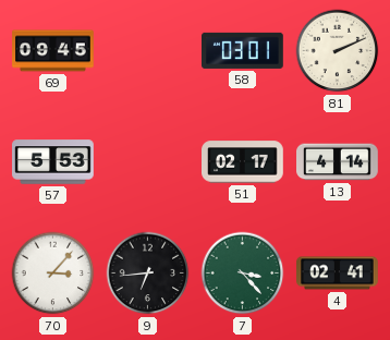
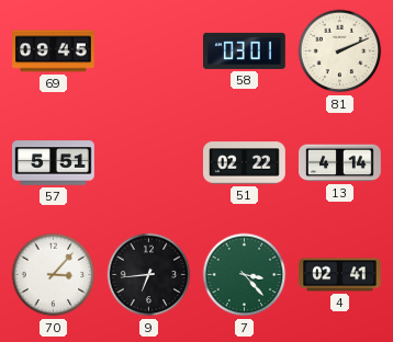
57: 5:53 -> 5:51
51: 02:17 -> 02:22
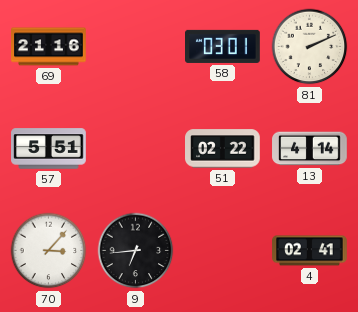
69: 09:45 -> 21:16
7: 3:23 -> none
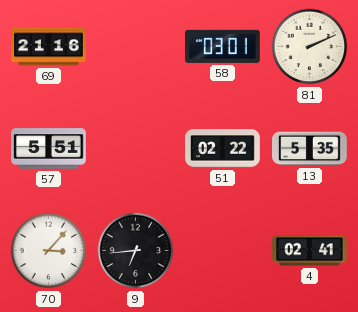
13: 4:14 -> 5:35
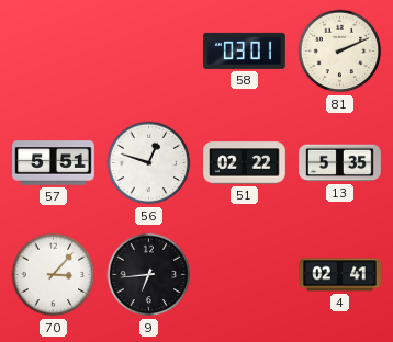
69: 21:16 -> none
56: none -> 12:48
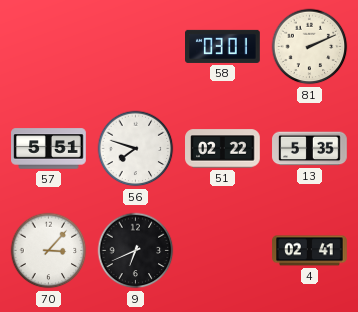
56: 12:48 -> 7:48
9: 6:44 -> 6:41
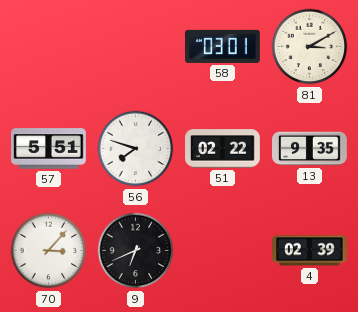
81: 2:11 -> 3:10
13: 5:35 -> 9:35
4: 02:41 -> 02:39
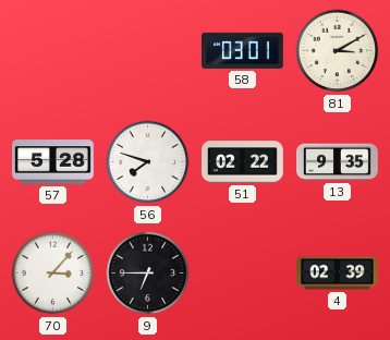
57: 5:51 -> 5:28
9: 6:41 -> 6:45
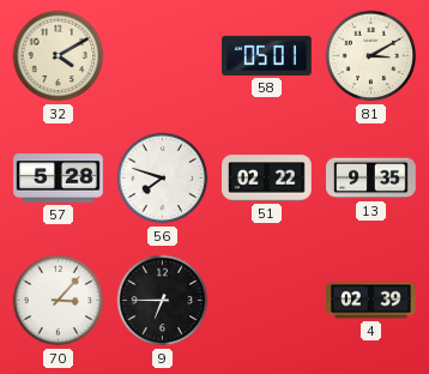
32: none -> 4:10
58: 03:01 -> 05:01
